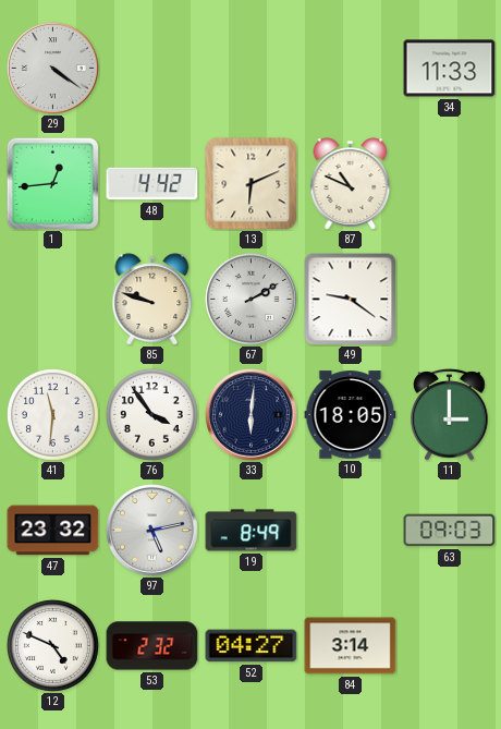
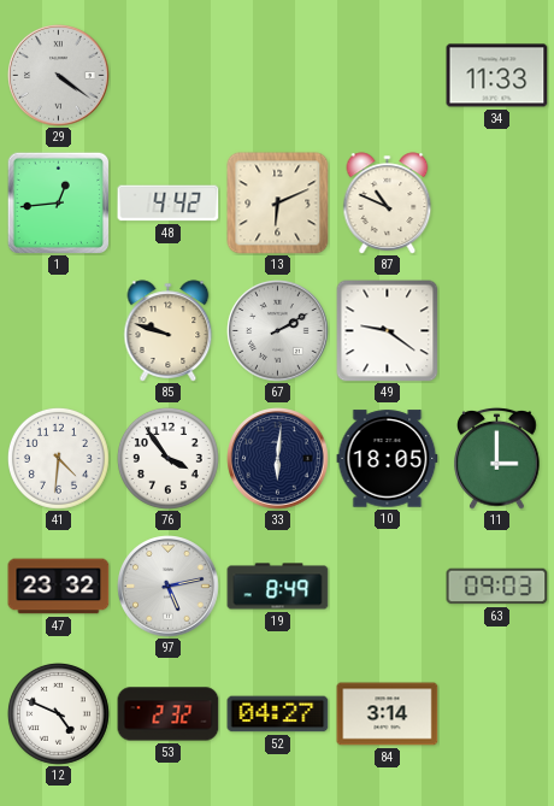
41: 11:31 -> 4:31
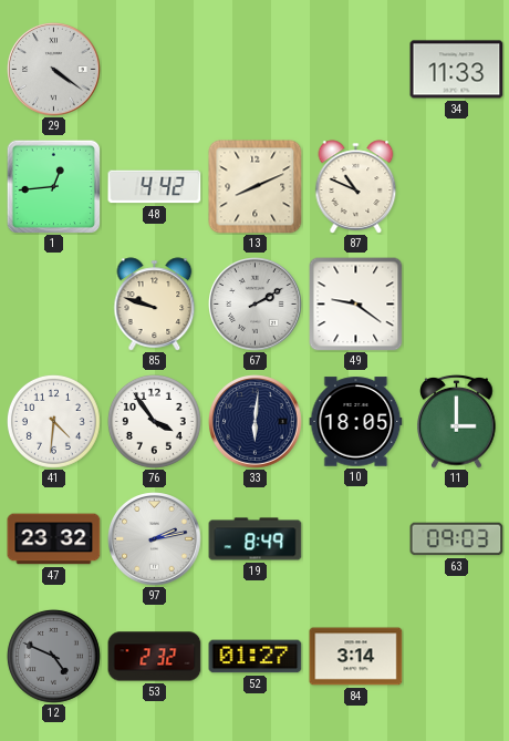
13: 6:11 -> 8:11
97: 5:13 -> 2:13
12 dial: white -> grey
52: 04:27 -> 01:27
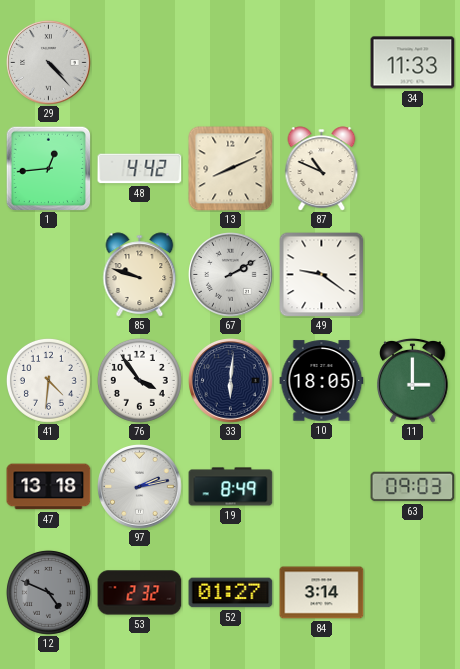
29: 4:21 -> 4:23
47: 23:32 -> 13:18
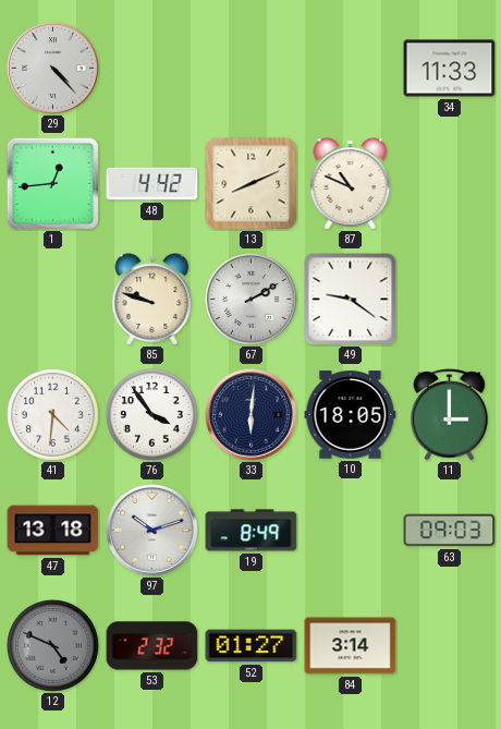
97: 2:13 -> 10:12
